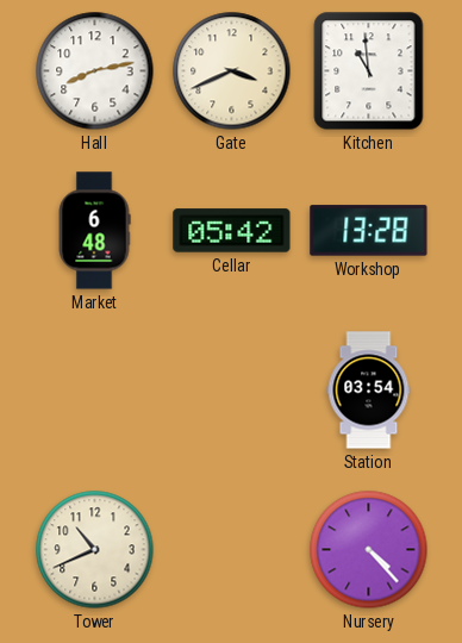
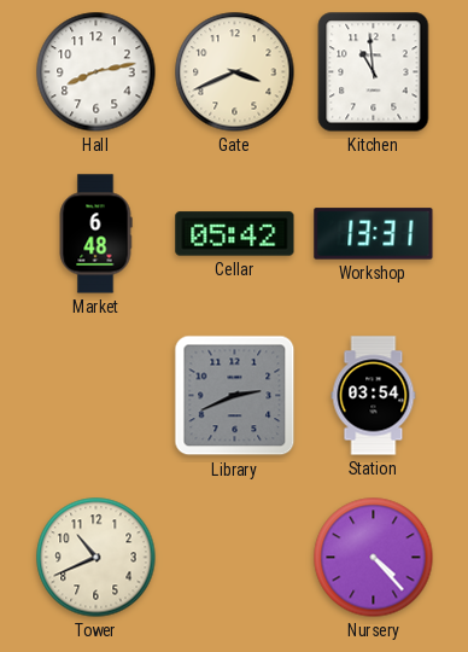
Workshop: 13:28 -> 13:31
Library: none -> 2:41
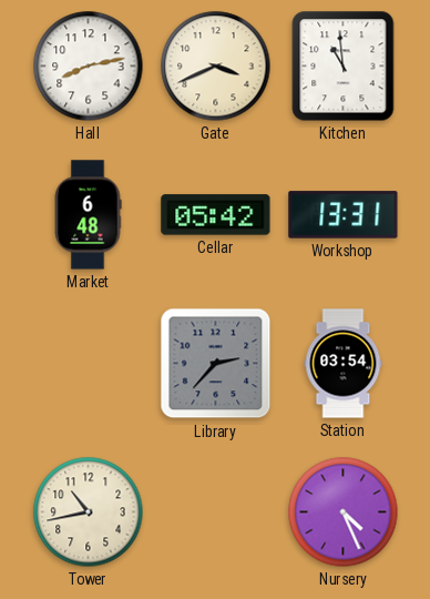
Library: 2:41 -> 2:37
Tower: 10:41 -> 10:43
Nursery: 4:23 -> 4:26
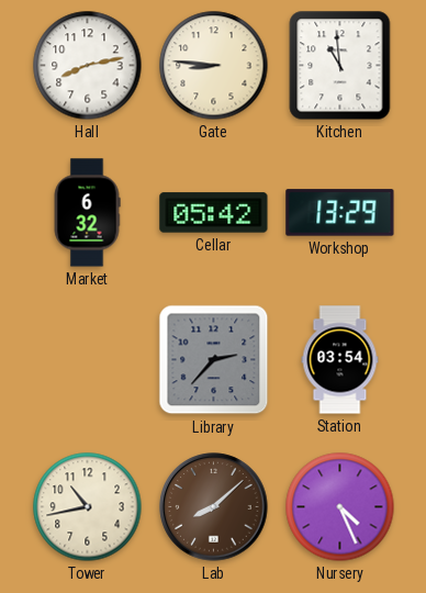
Gate: 3:41 -> 8:46
Market: 6:48 -> 6:32
Workshop: 13:31 -> 13:29
Lab: none -> 8:08
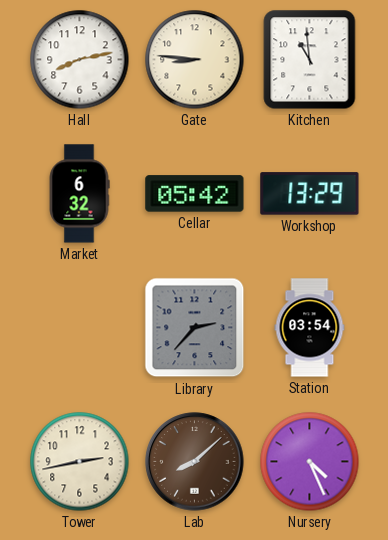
Tower: 10:43 -> 2:43
